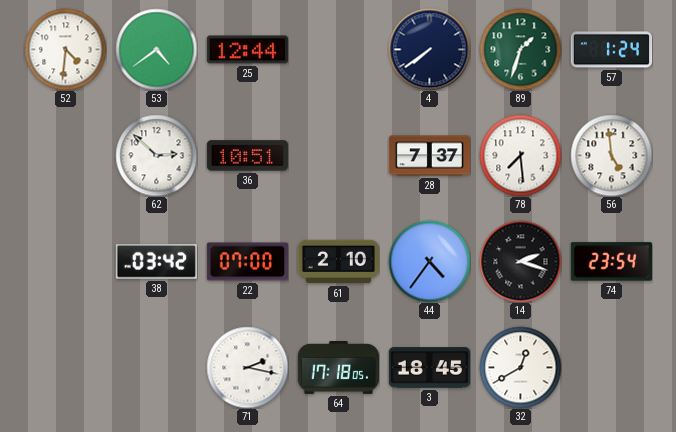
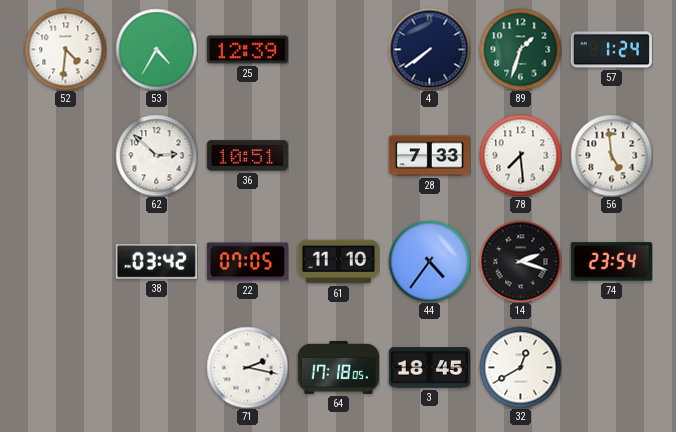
53: 4:39 -> 4:35
25: 12:44 -> 12:39
28: 7:37 -> 7:33
22: 07:00 -> 07:05
61: 2:10 -> 11:10
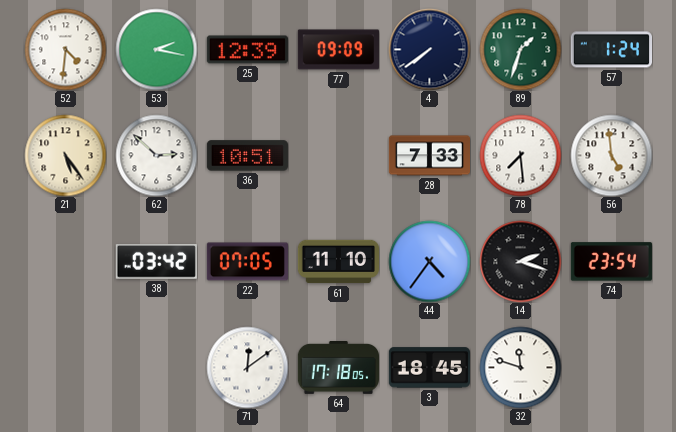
53: 4:35 -> 2:17
77: none -> 09:09
21: none -> 5:24
71: 2:17 -> 12:09
32: 12:40 -> 11:48
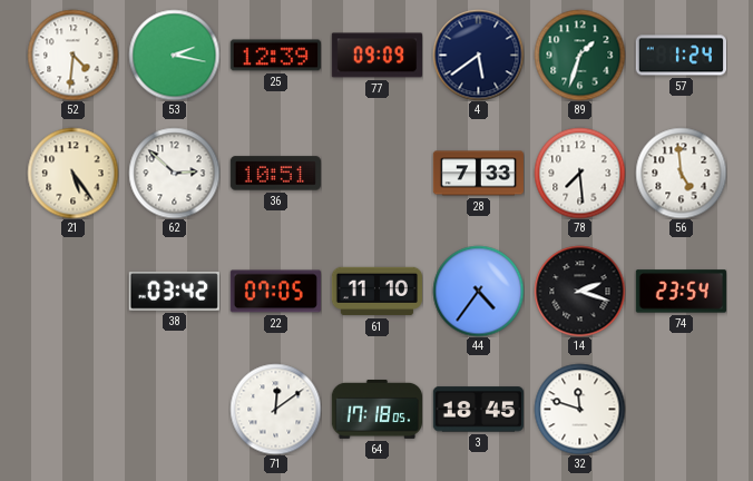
4: 7:39 -> 5:39
